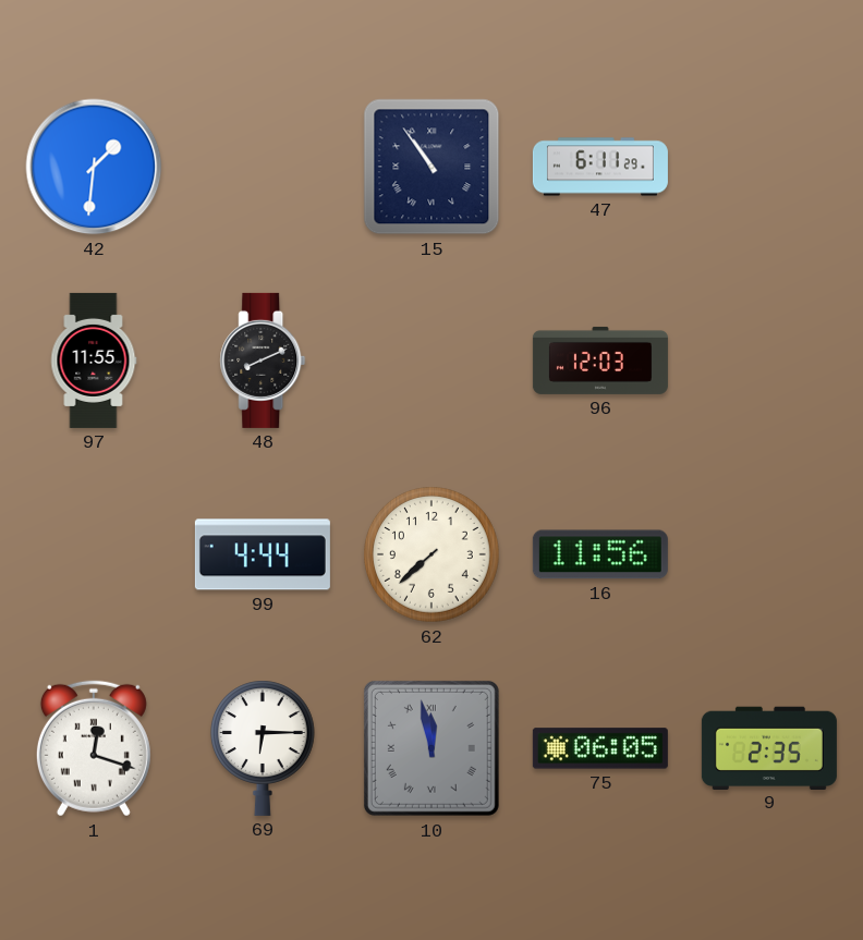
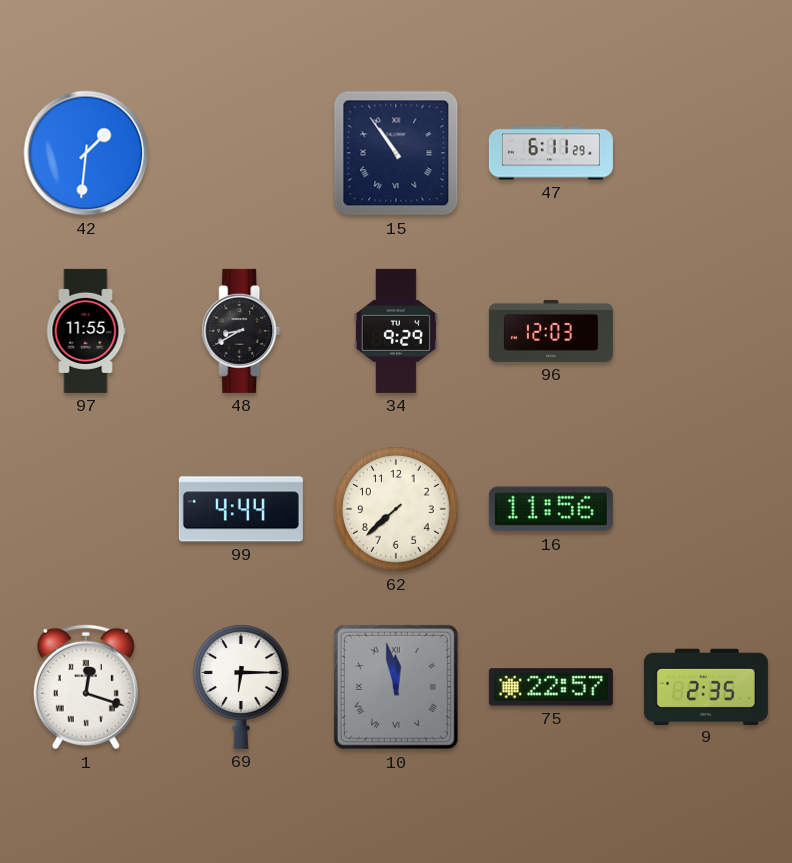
48: 8:11 -> 8:40
34: none -> 9:29
75: 06:05 -> 22:57
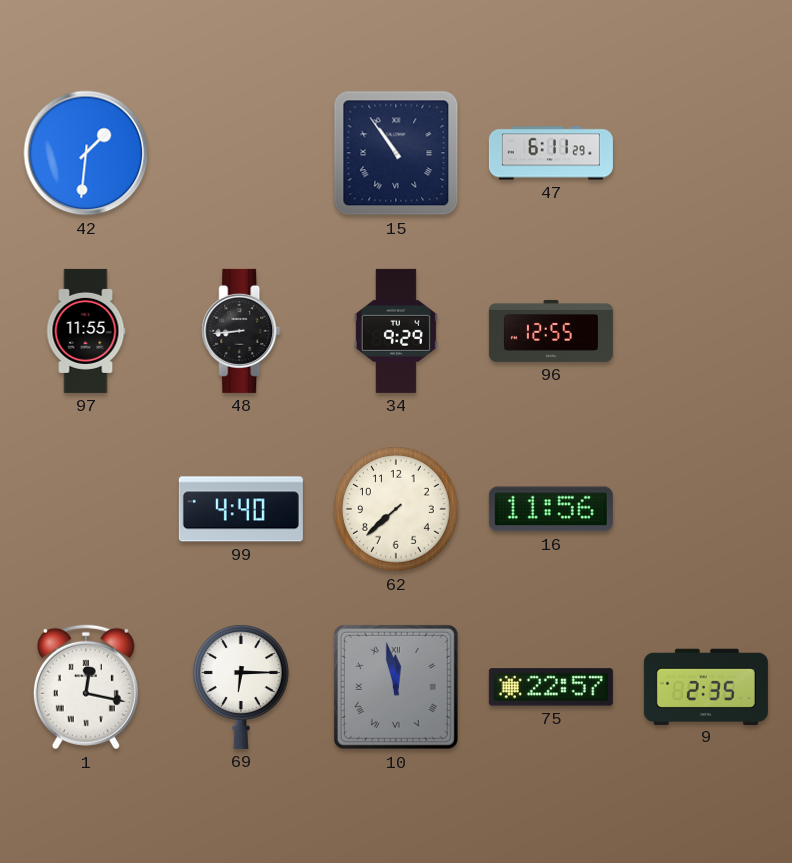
48: 8:40 -> 8:44
96: 12:03 -> 12:55
99: 4:44 -> 4:40
1: 12:18 -> 12:17
